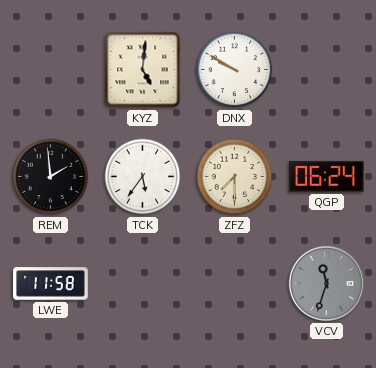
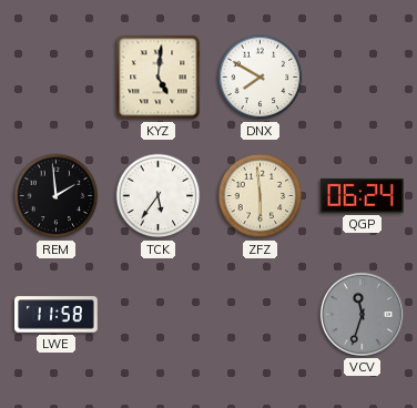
DNX: 9:50 -> 7:50
ZFZ: 7:30 -> 5:59
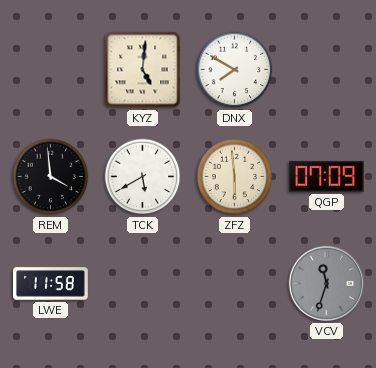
REM: 1:59 -> 3:59
TCK: 5:36 -> 5:40
QGP: 06:24 -> 07:09
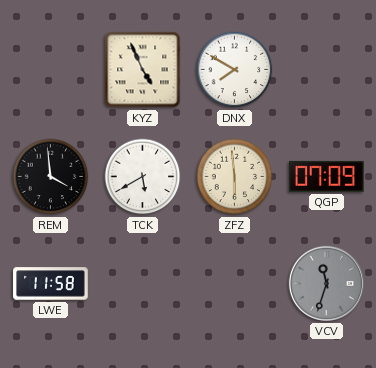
KYZ: 5:01 -> 4:56
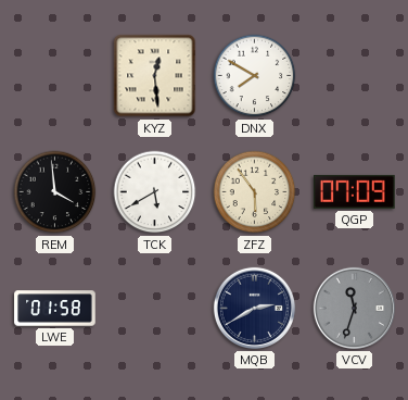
KYZ: 4:56 -> 12:29
ZFZ: 5:59 -> 5:54
LWE: 11:58 -> 01:58
MQB: none -> 2:40
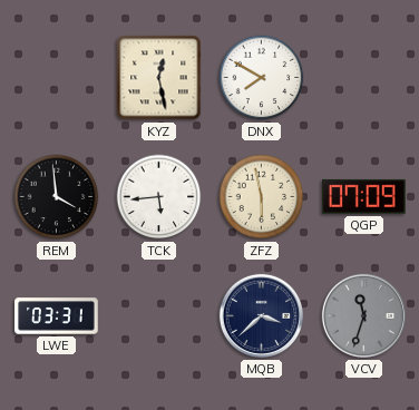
KYZ: 12:29 -> 12:28
TCK: 5:40 -> 5:44
ZFZ: 5:54 -> 5:58
LWE: 01:58 -> 03:31
MQB: 2:40 -> 3:38
